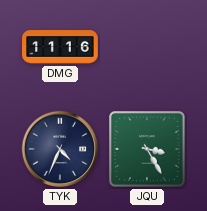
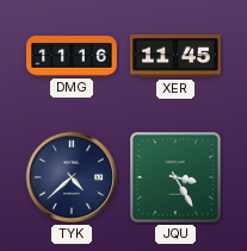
XER: none -> 11:45
TYK: 4:34 -> 4:38
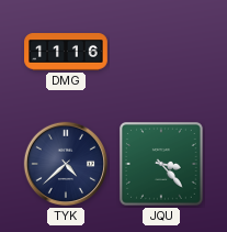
XER: 11:45 -> none
JQU: 3:25 -> 3:23
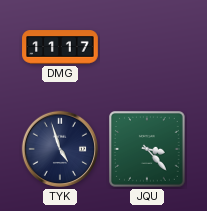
DMG: 11:16 -> 11:17
TYK: 4:38 -> 4:57
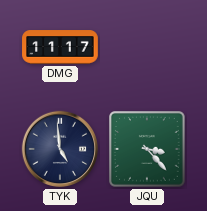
TYK: 4:57 -> 4:59
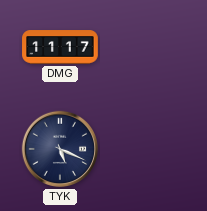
TYK: 4:59 -> 5:19
JQU: 3:23 -> none
